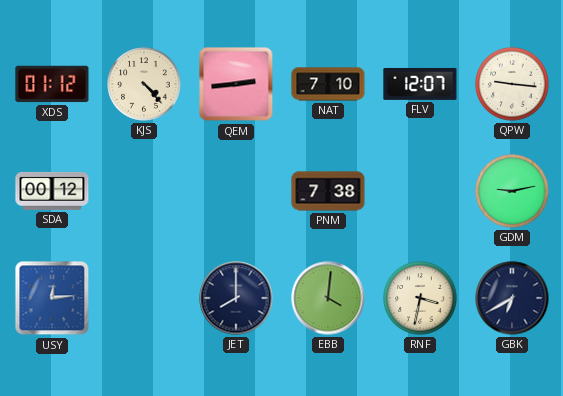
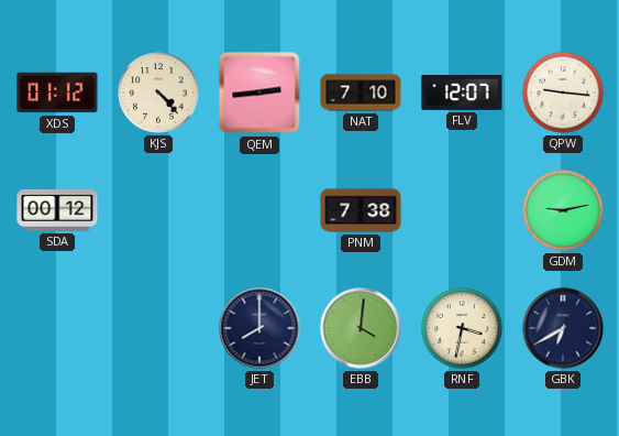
USY: 12:14 -> none
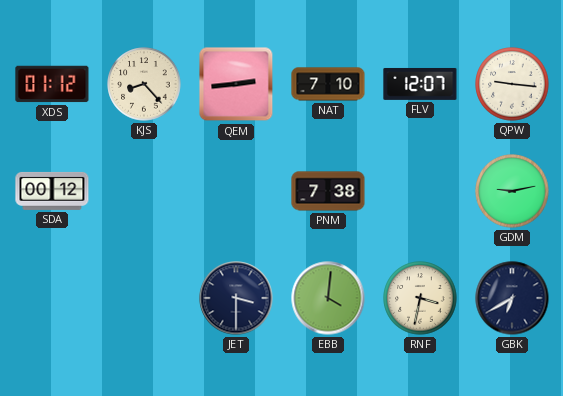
KJS: 4:23 -> 8:23
JET: 8:00 -> 3:30
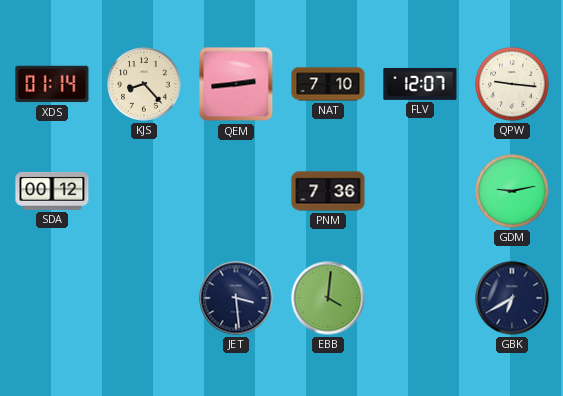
XDS: 01:12 -> 01:14
PNM: 7:38 -> 7:36
JET: 3:30 -> 3:29
RNF: 3:32 -> none
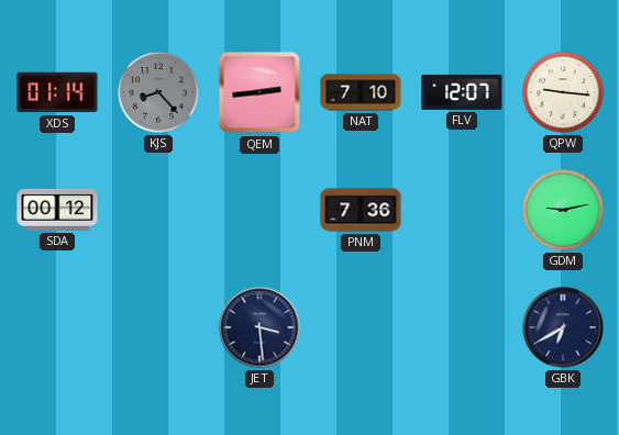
KJS dial: cream -> grey
EBB: 4:01 -> none
